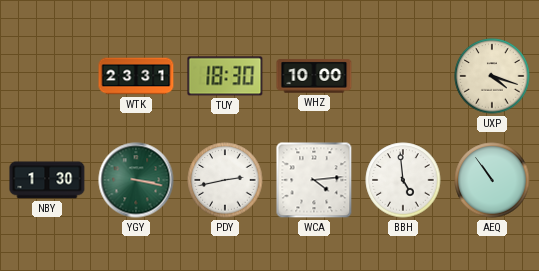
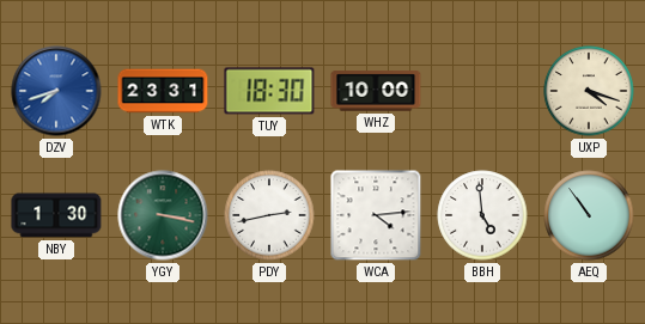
DZV: none -> 7:42
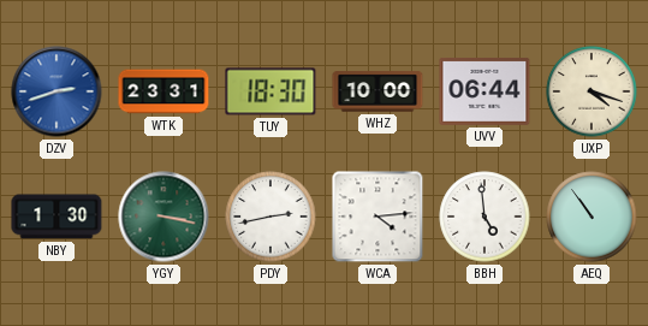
DZV: 7:42 -> 2:42
UVV: none -> 06:44
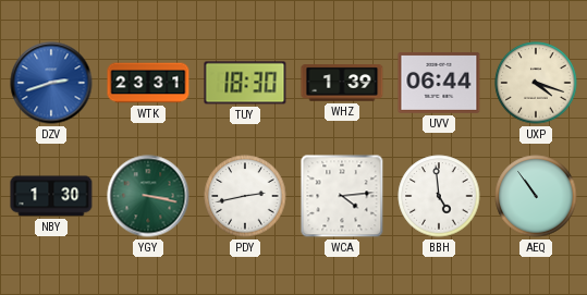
WHZ: 10:00 -> 1:39
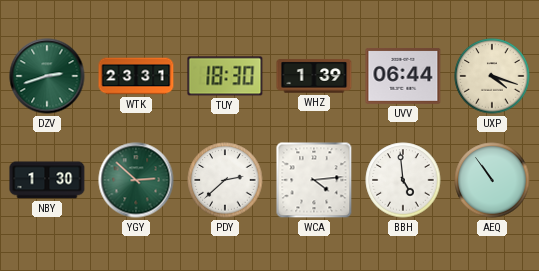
DZV dial: blue -> green
YGY: 3:17 -> 2:52
PDY: 2:43 -> 2:38
